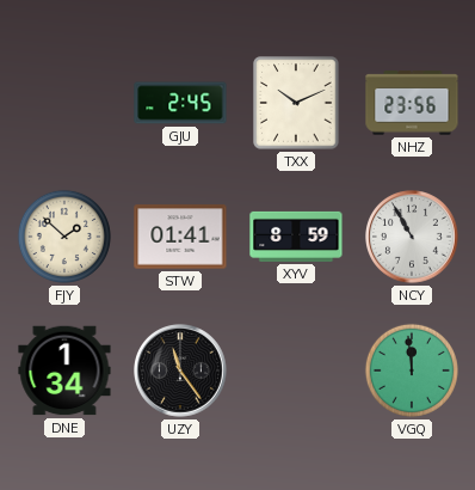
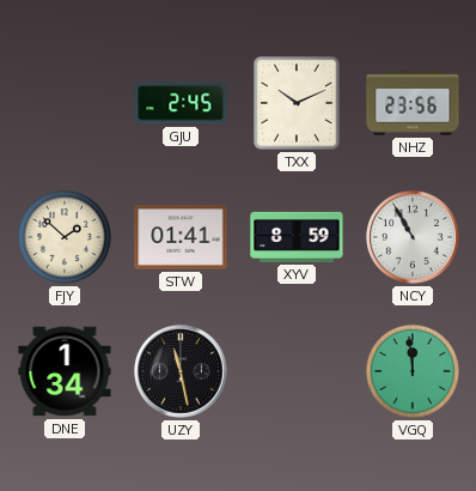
UZY: 11:24 -> 11:28
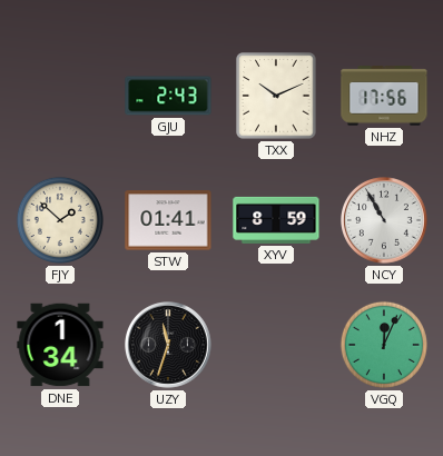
GJU: 2:45 -> 2:43
NHZ: 23:56 -> 17:56
UZY: 11:28 -> 11:33
VGQ: 11:59 -> 12:04
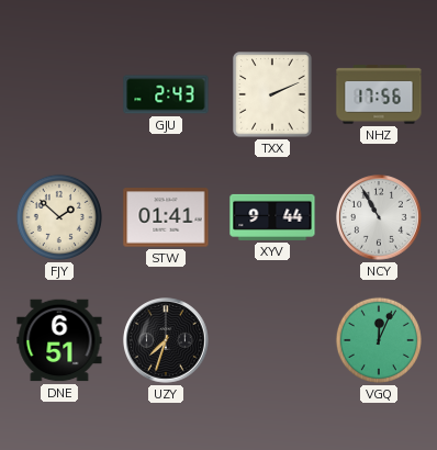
TXX: 10:11 -> 2:11
XYV: 8:59 -> 9:44
DNE: 1:34 -> 6:51
UZY: 11:33 -> 7:33
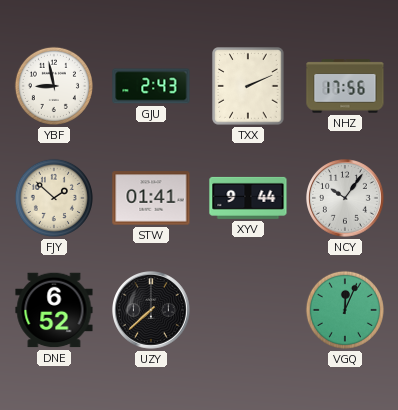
YBF: none -> 8:58
NCY: 10:55 -> 10:06
DNE: 6:51 -> 6:52
UZY: 7:33 -> 7:38
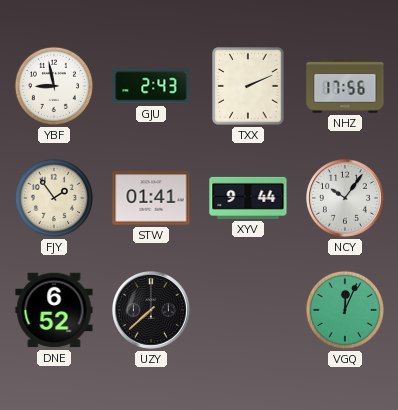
FJY: 1:52 -> 1:54
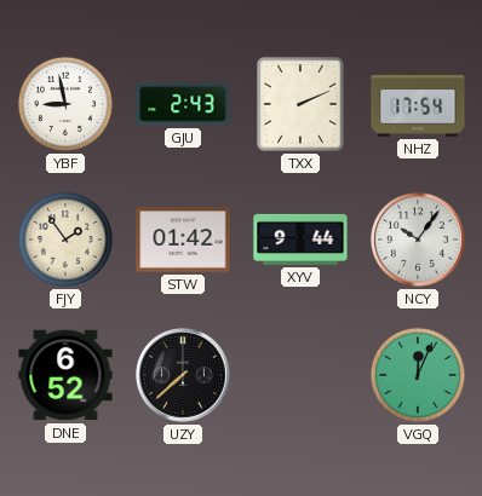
NHZ: 17:56 -> 17:54
STW: 01:41 -> 01:42
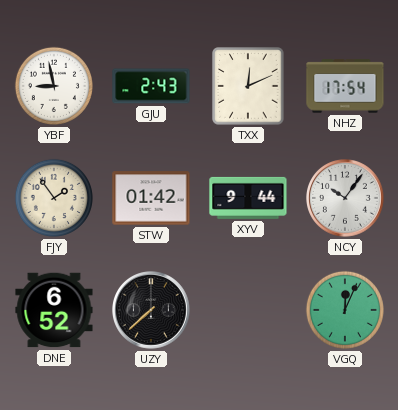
TXX: 2:11 -> 12:11
